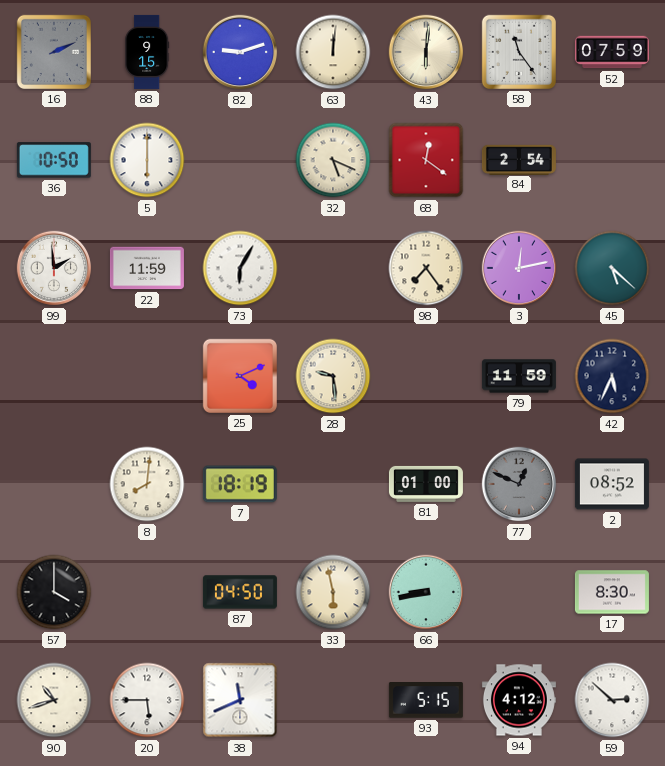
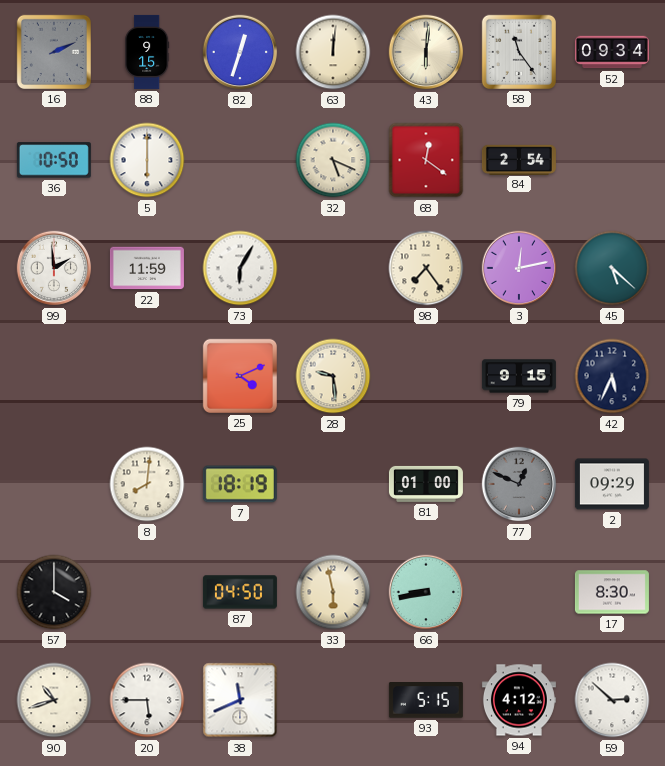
82: 9:12 -> 12:33
52: 07:59 -> 09:34
79: 11:59 -> 9:15
2: 08:52 -> 09:29
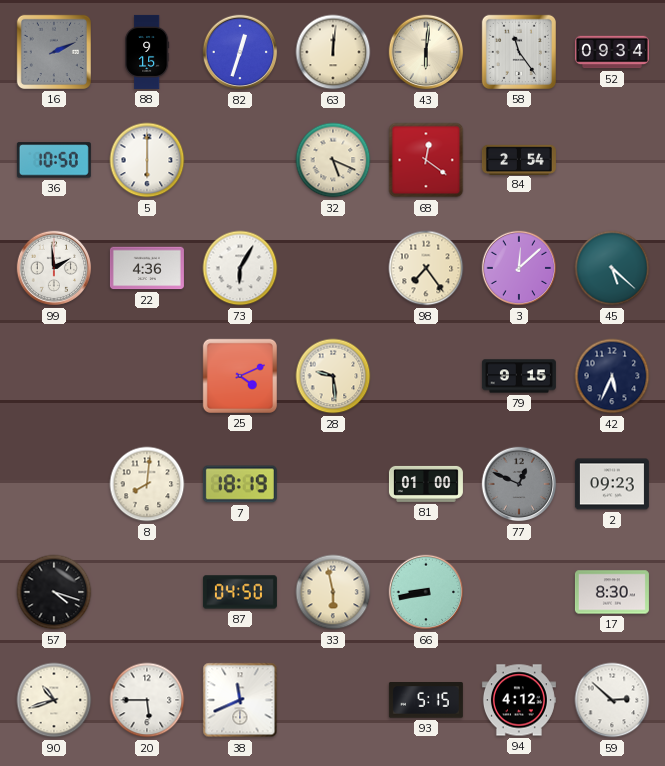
22: 11:59 -> 4:36
3: 12:13 -> 12:08
2: 09:29 -> 09:23
57: 4:00 -> 4:18
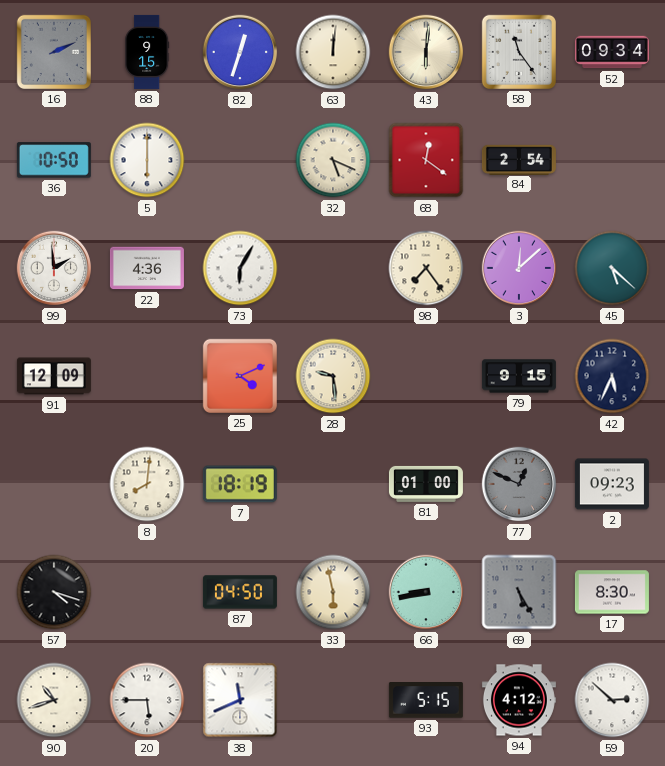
91: none -> 12:09
69: none -> 5:25
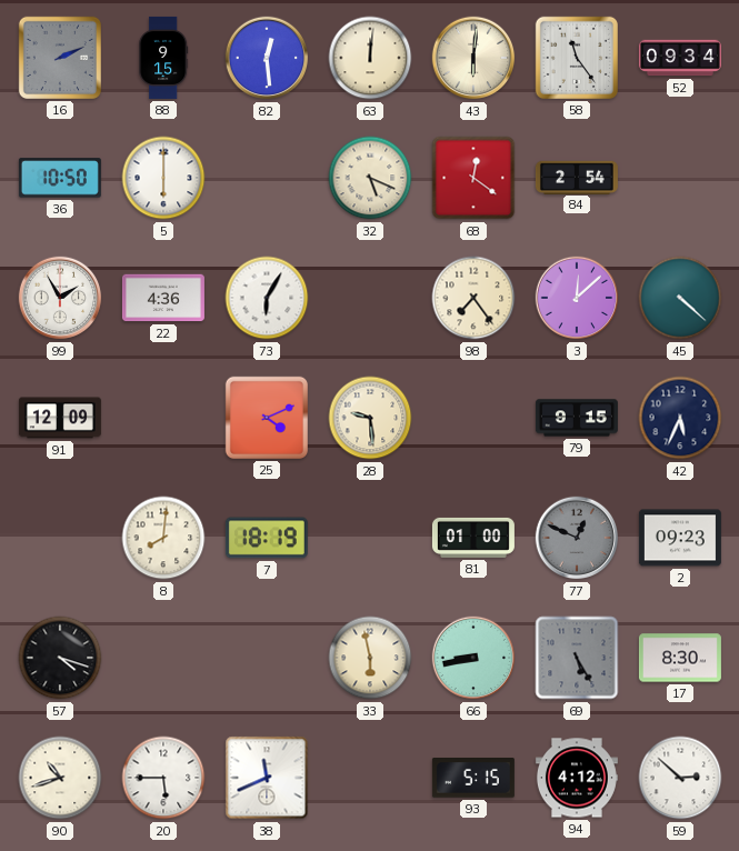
82: 12:33 -> 12:29
99: 1:59 -> 1:55
45: 5:22 -> 4:22
87: 04:50 -> none
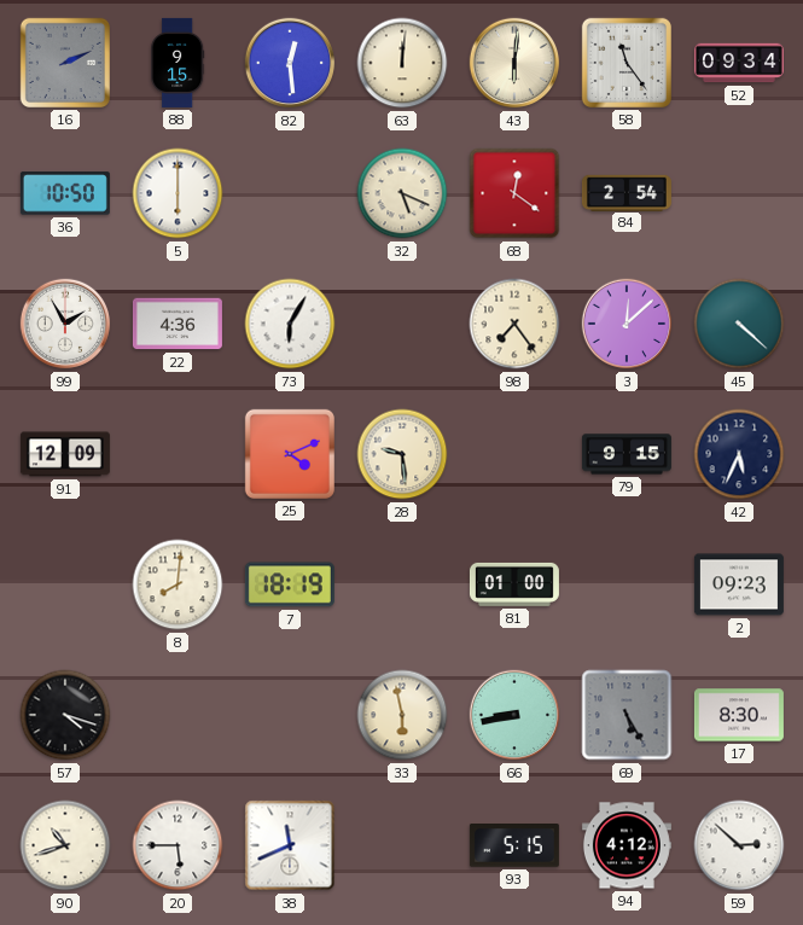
77: 12:49 -> none
